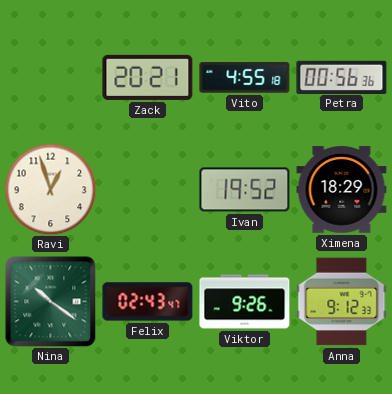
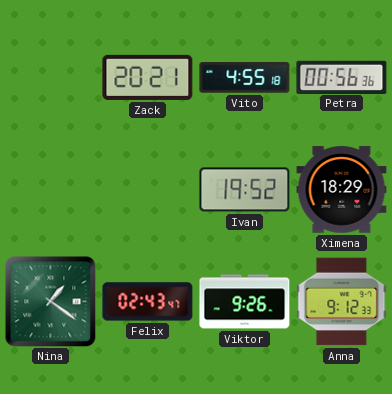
Ravi: 12:57 -> none
Nina: 10:21 -> 1:21
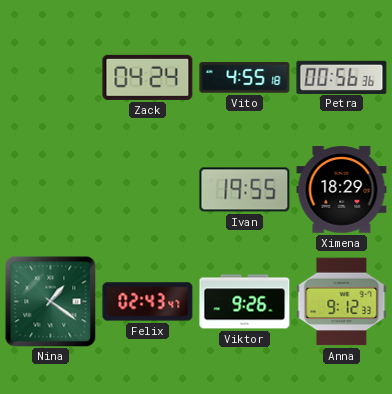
Zack: 20:21 -> 04:24
Ivan: 19:52 -> 19:55
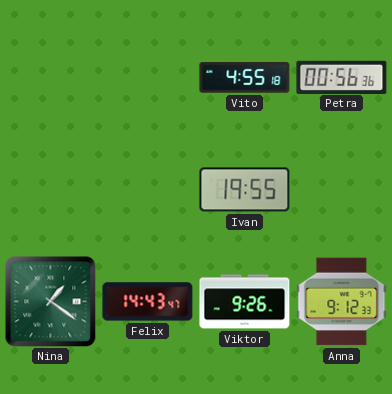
Zack: 04:24 -> none
Ximena: 18:29 -> none
Felix: 02:43 -> 14:43
